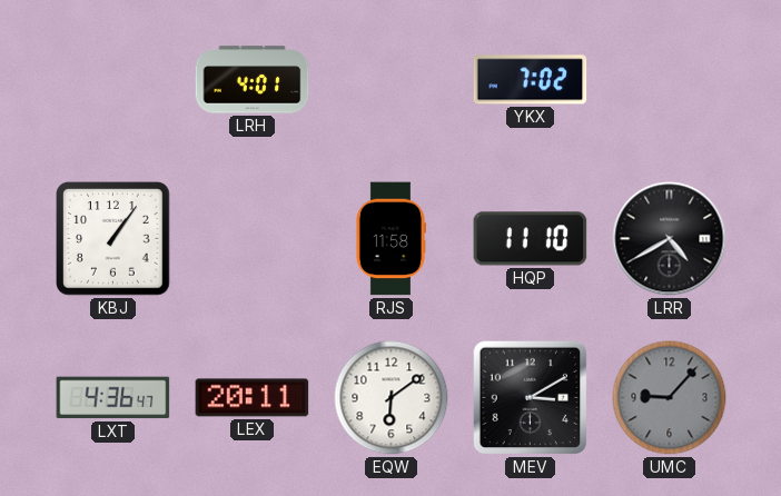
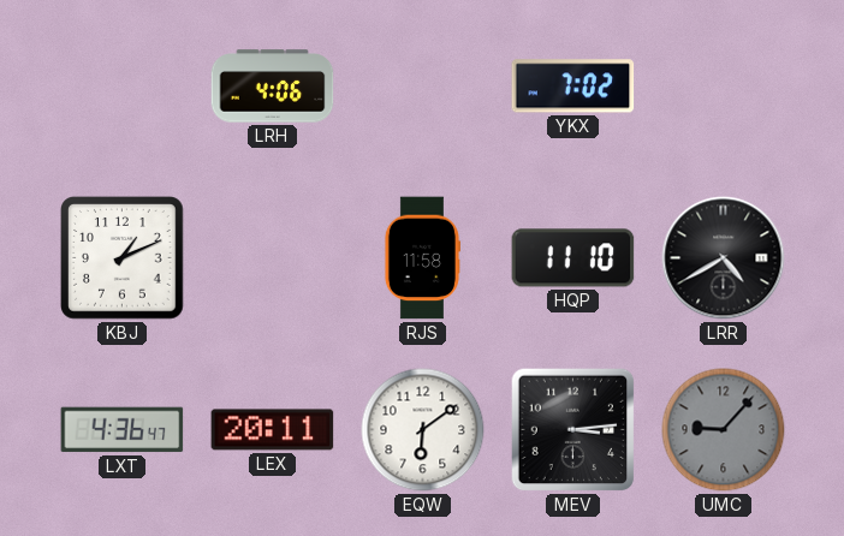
LRH: 4:01 -> 4:06
KBJ: 1:06 -> 1:11
MEV: 3:10 -> 3:14
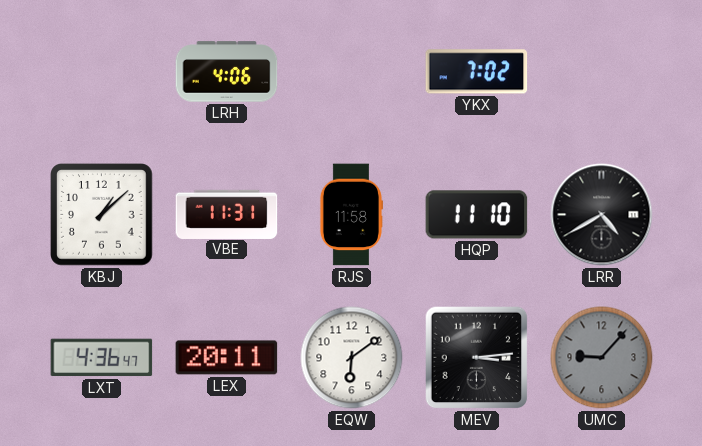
KBJ: 1:11 -> 1:08
VBE: none -> 11:31
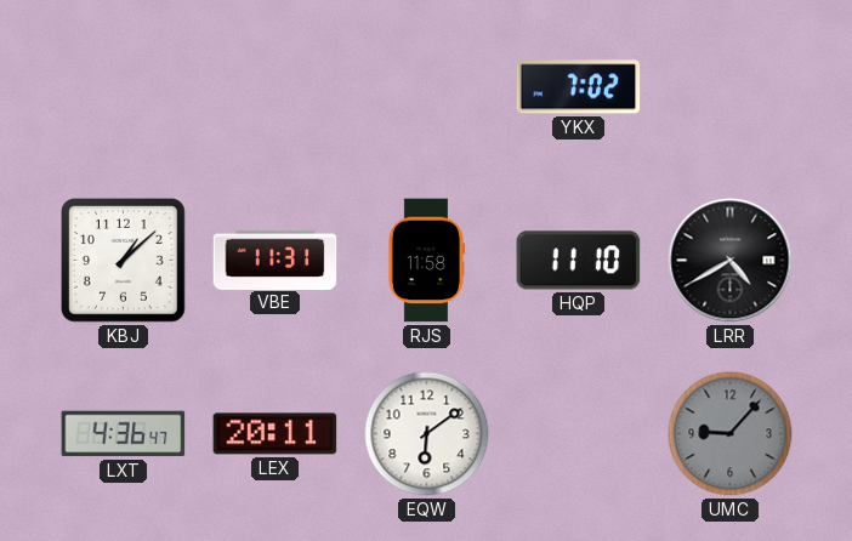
LRH: 4:06 -> none
MEV: 3:14 -> none
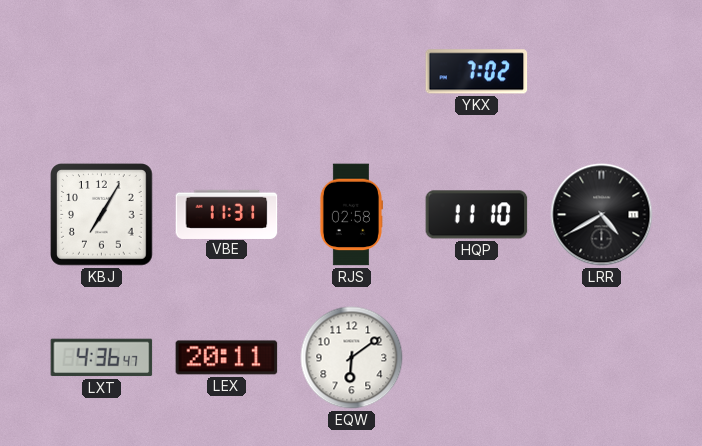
KBJ: 1:08 -> 7:05
RJS: 11:58 -> 02:58
UMC: 9:07 -> none
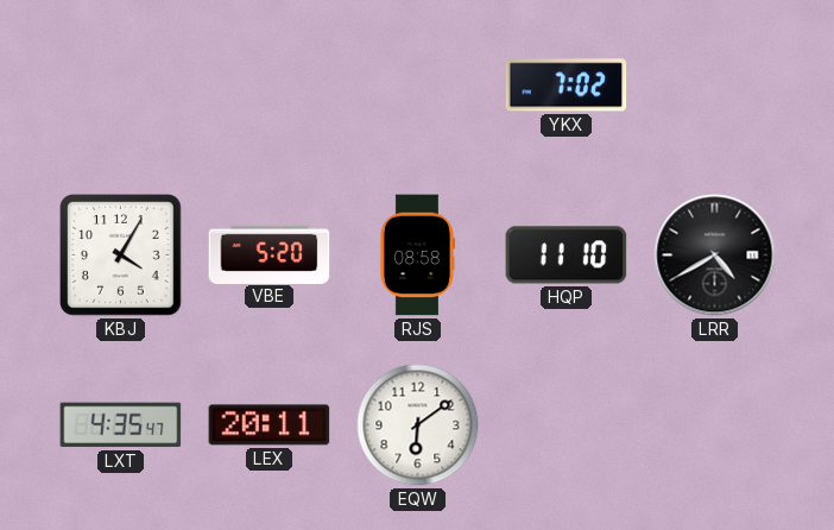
KBJ: 7:05 -> 4:05
VBE: 11:31 -> 5:20
RJS: 02:58 -> 08:58
LXT: 4:36 -> 4:35
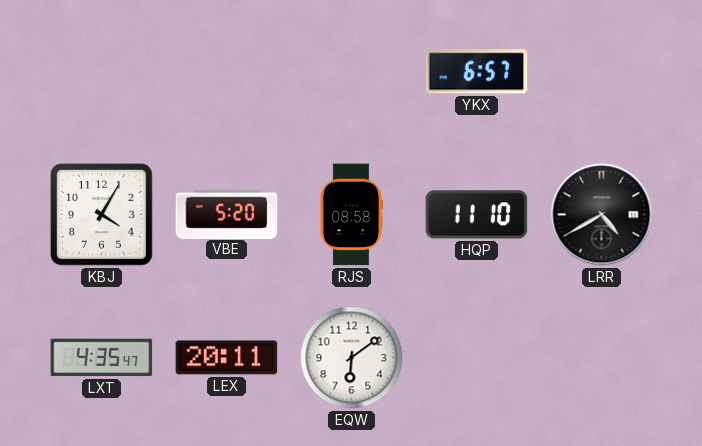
YKX: 7:02 -> 6:57
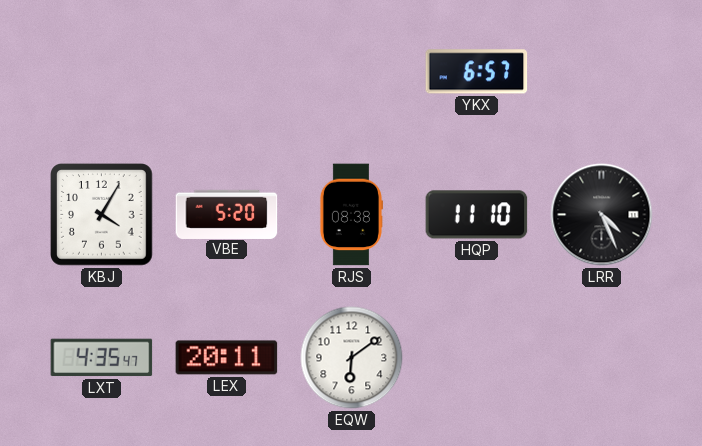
RJS: 08:58 -> 08:38
LRR: 4:40 -> 4:26
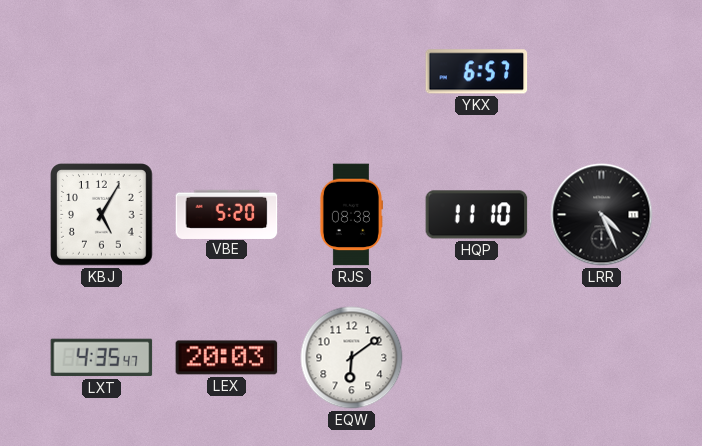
KBJ: 4:05 -> 5:05
LEX: 20:11 -> 20:03
